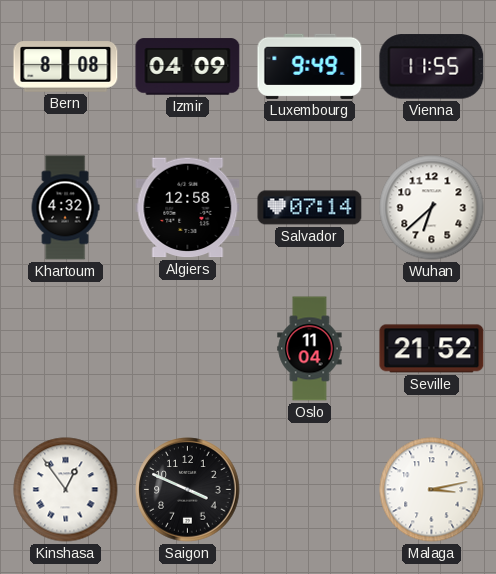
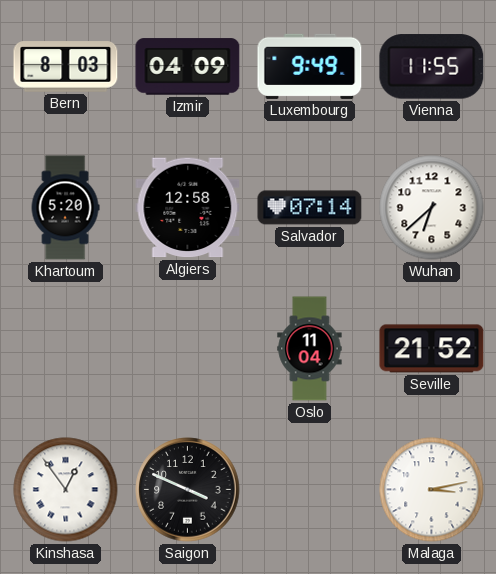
Bern: 8:08 -> 8:03
Khartoum: 4:32 -> 5:20
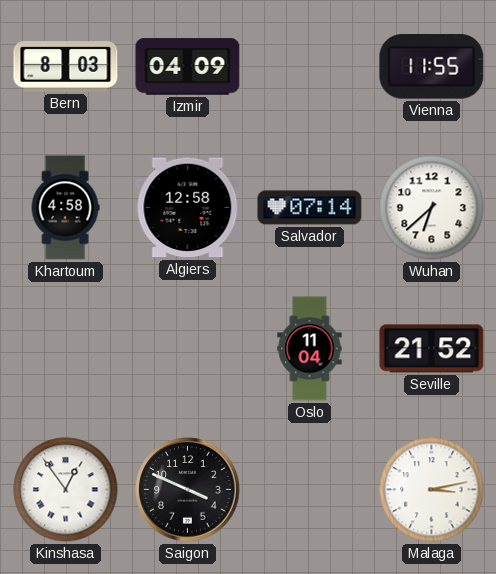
Luxembourg: 9:49 -> none
Khartoum: 5:20 -> 4:58
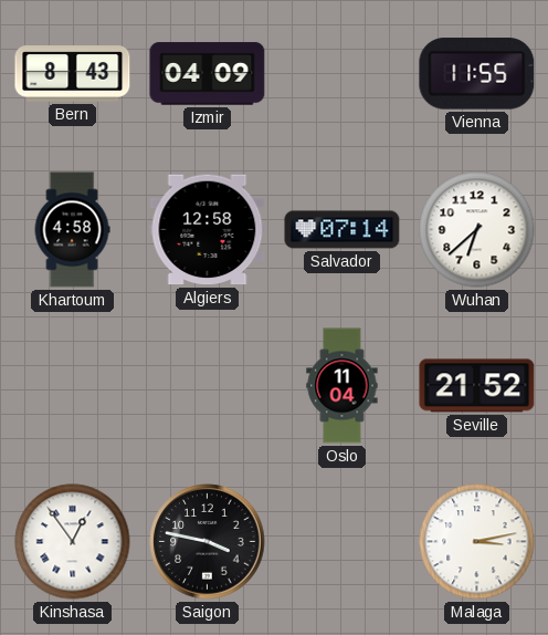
Bern: 8:03 -> 8:43
Saigon: 3:49 -> 3:47
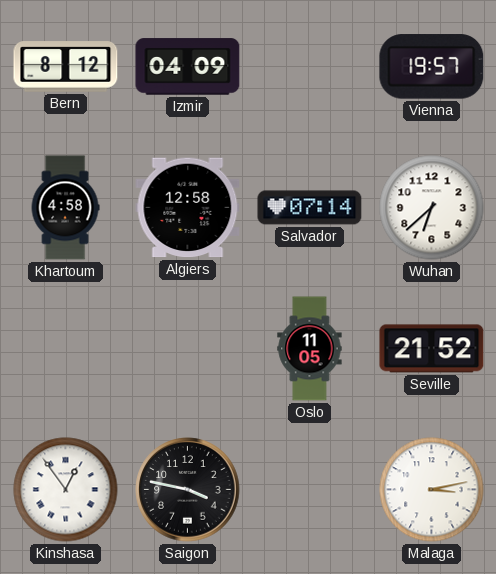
Bern: 8:43 -> 8:12
Vienna: 11:55 -> 19:57
Oslo: 11:04 -> 11:05
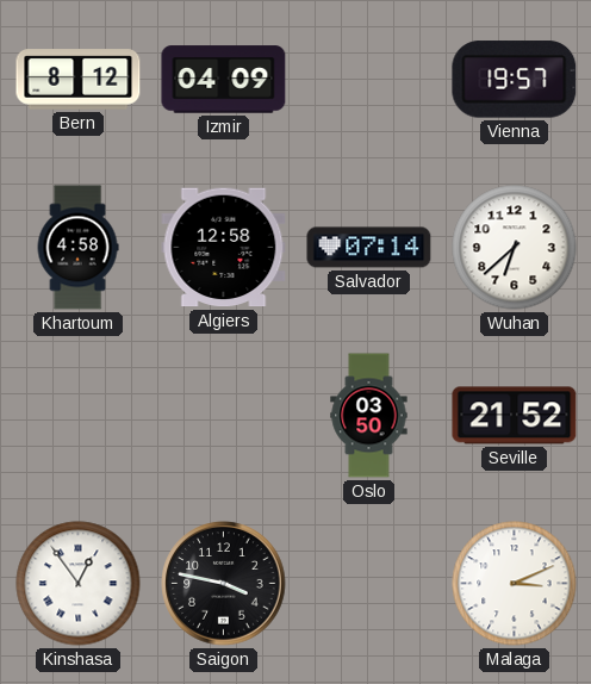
Oslo: 11:05 -> 03:50
Malaga: 3:13 -> 3:11
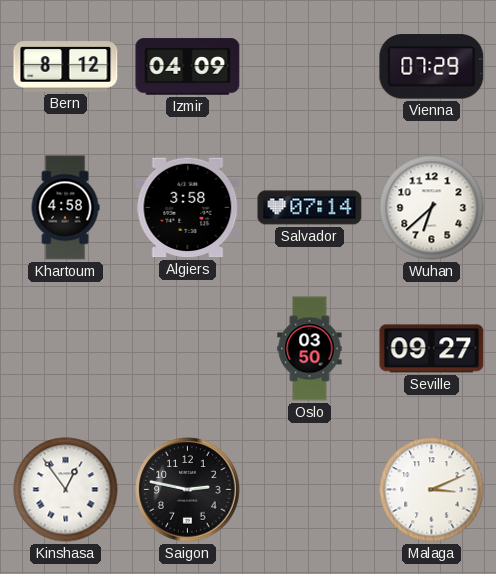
Vienna: 19:57 -> 07:29
Algiers: 12:58 -> 3:58
Seville: 21:52 -> 09:27
Saigon: 3:47 -> 2:47
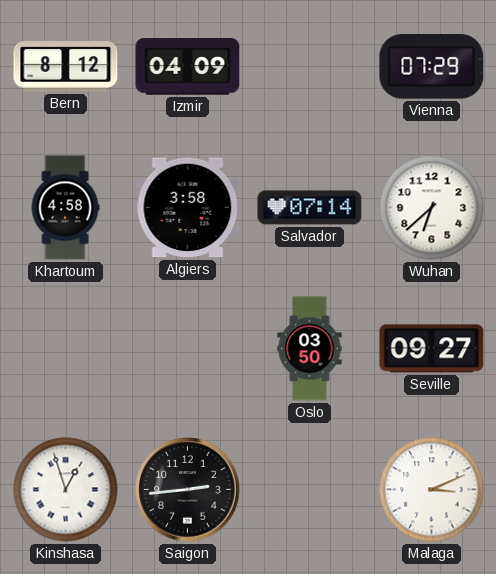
Kinshasa: 12:54 -> 12:57
Saigon: 2:47 -> 2:44
